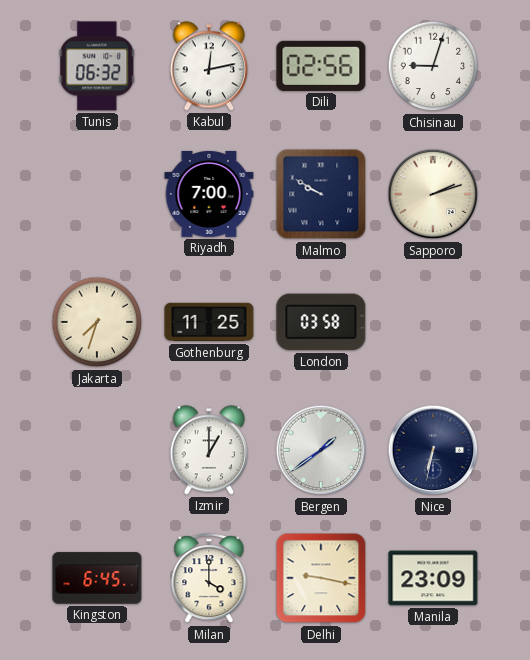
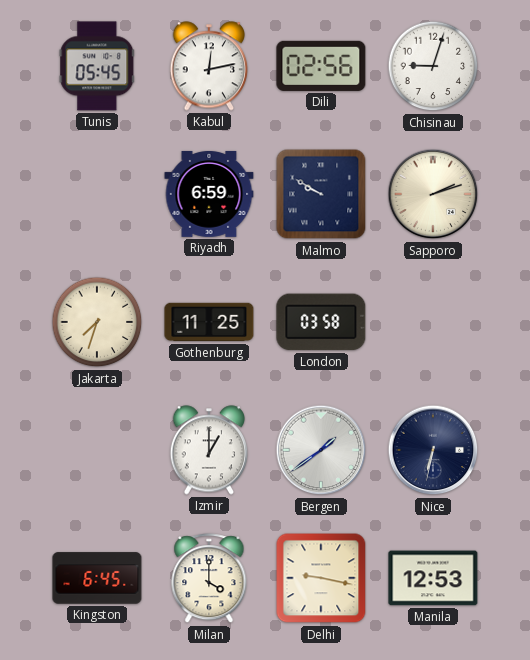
Tunis: 06:32 -> 05:45
Riyadh: 7:00 -> 6:59
Manila: 23:09 -> 12:53
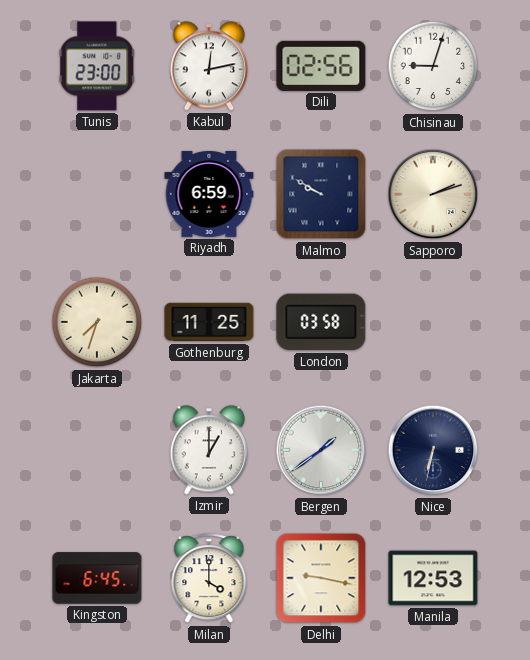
Tunis: 05:45 -> 23:00
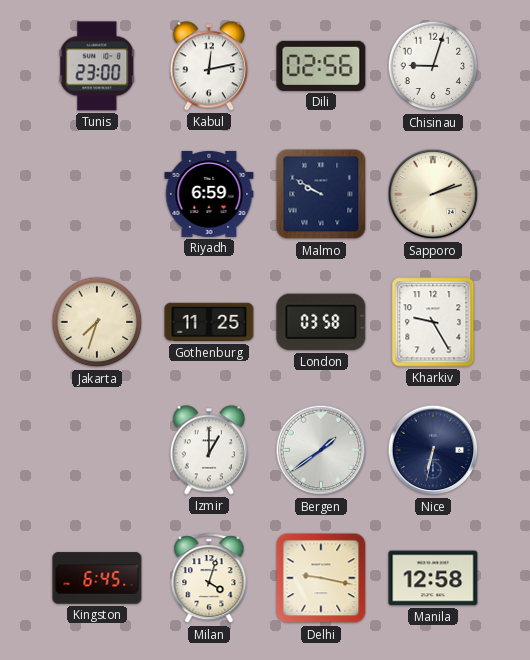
Kharkiv: none -> 9:25
Milan: 4:00 -> 4:03
Manila: 12:53 -> 12:58
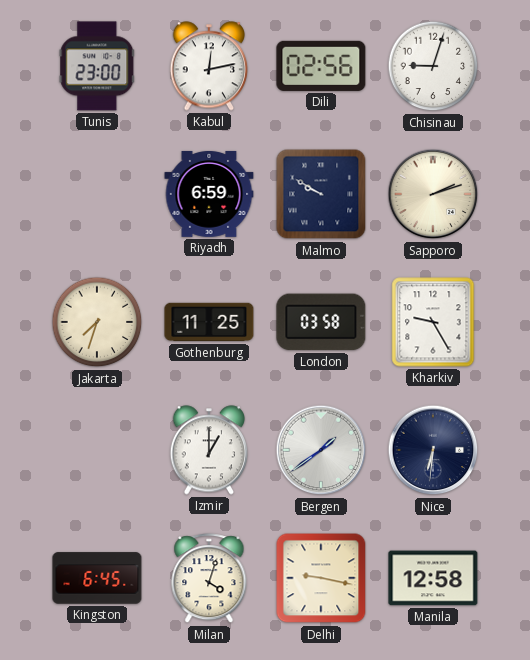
Nice: 6:32 -> 6:31
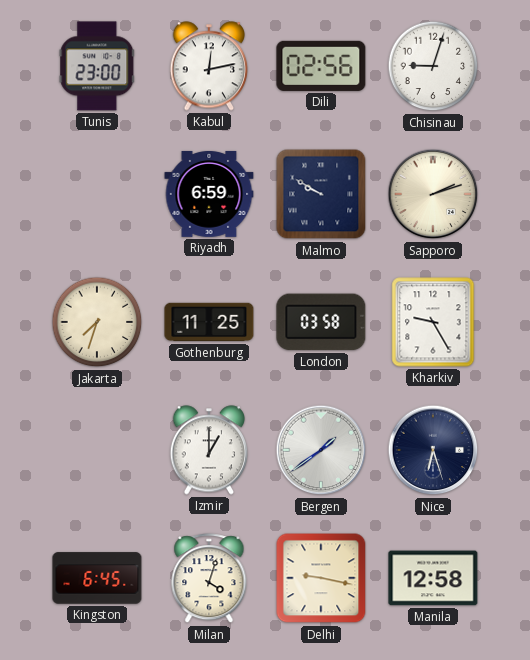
Nice: 6:31 -> 6:27
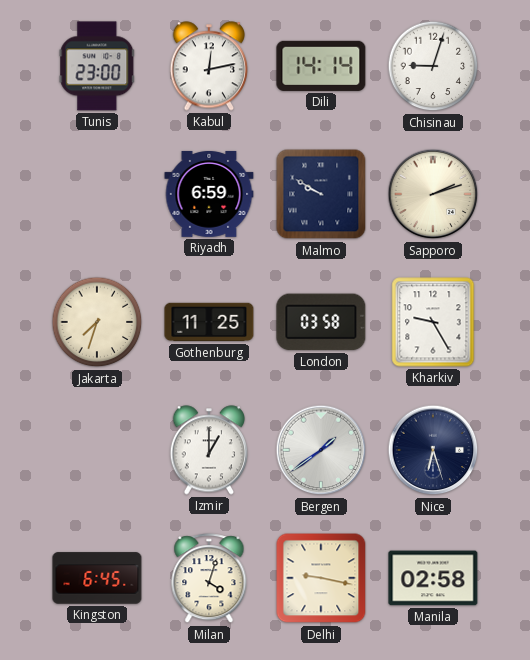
Dili: 02:56 -> 14:14
Manila: 12:58 -> 02:58
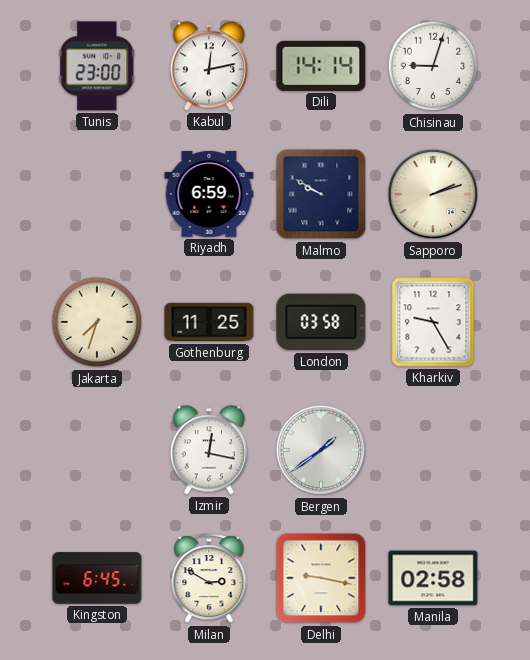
Izmir: 1:00 -> 12:17
Nice: 6:27 -> none
Milan: 4:03 -> 2:50
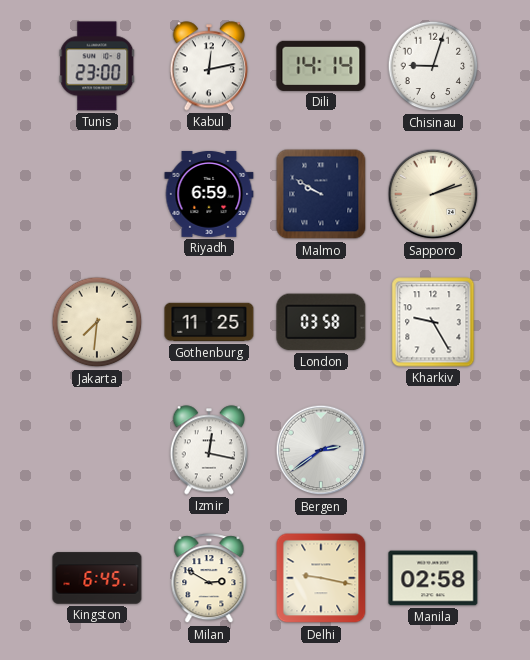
Jakarta: 7:33 -> 7:31
Bergen: 1:39 -> 2:39
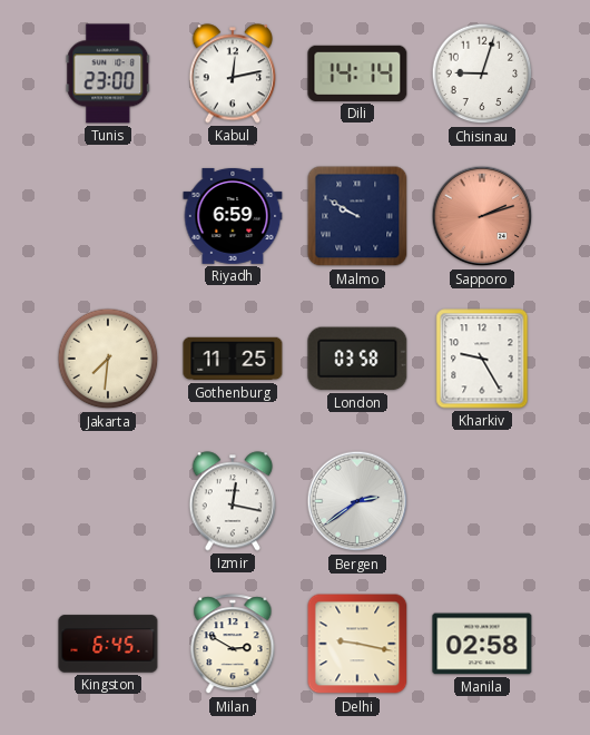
Sapporo dial: cream -> salmon
